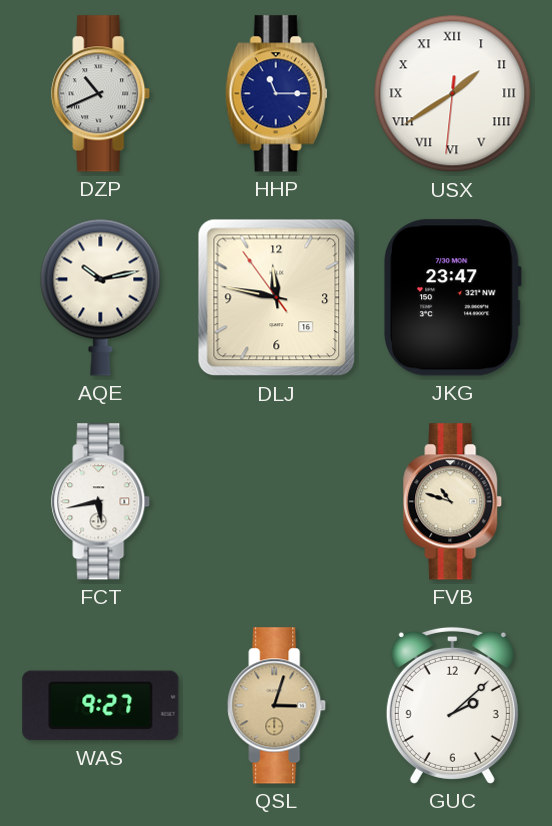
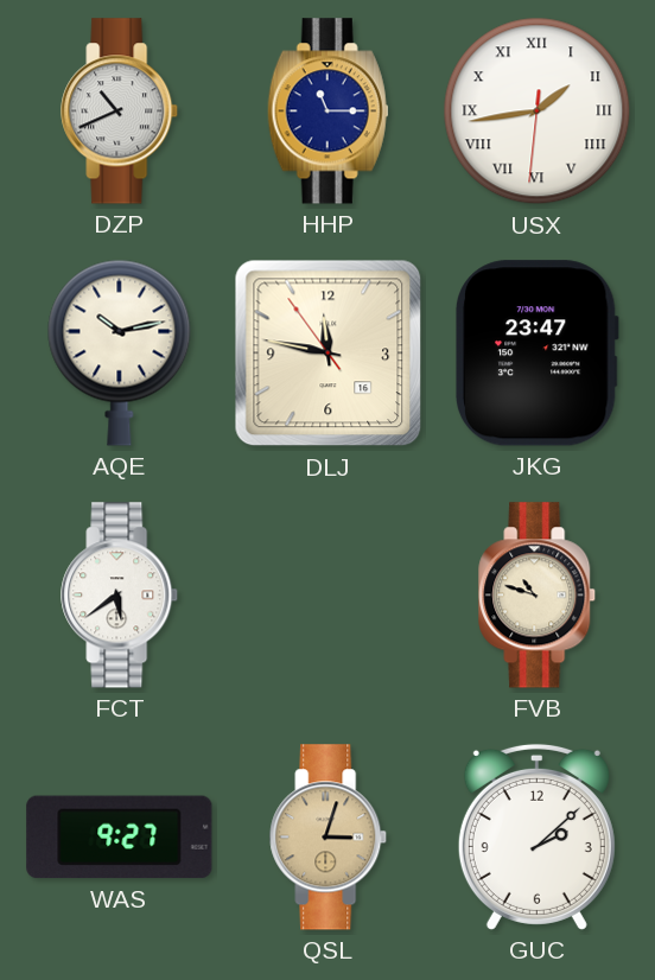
USX: 1:39 -> 1:43
FCT: 5:43 -> 5:39
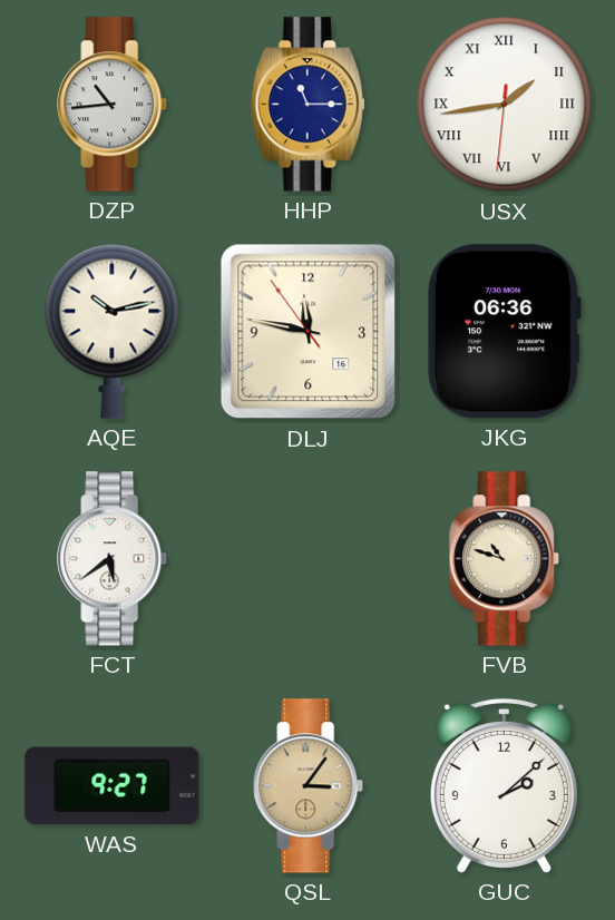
DZP: 10:41 -> 10:44
JKG: 23:47 -> 06:36
QSL: 3:03 -> 3:06
